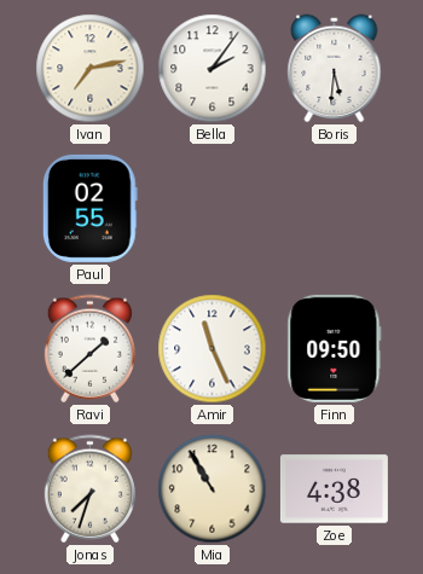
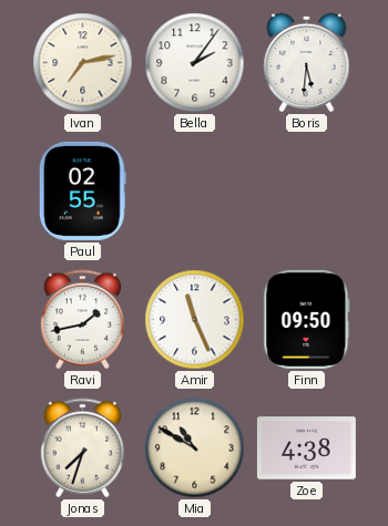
Ravi: 1:38 -> 1:43
Mia: 10:55 -> 10:50
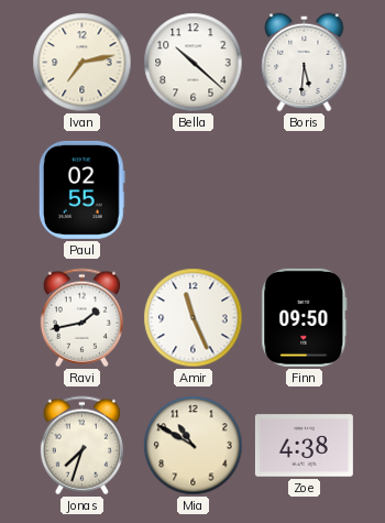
Bella: 2:06 -> 10:22
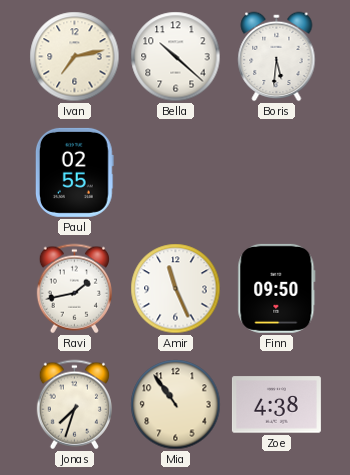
Mia: 10:50 -> 10:54
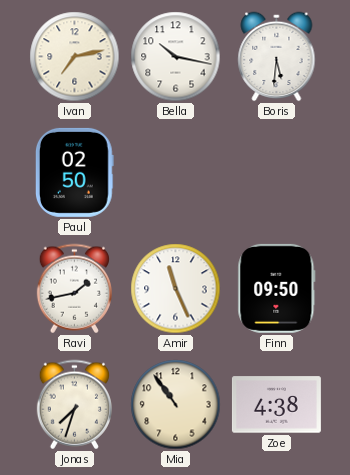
Bella: 10:22 -> 10:17
Paul: 02:55 -> 02:50
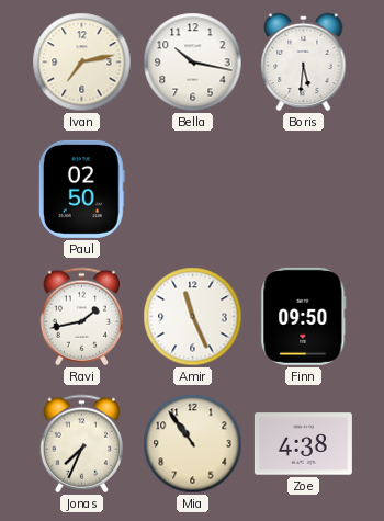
Jonas: 7:33 -> 7:34
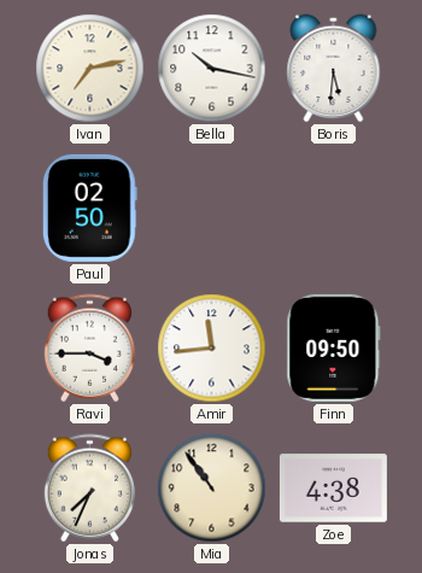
Ravi: 1:43 -> 3:45
Amir: 11:26 -> 11:44
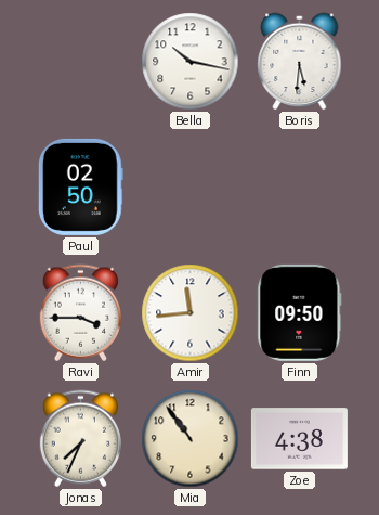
Ivan: 7:13 -> none
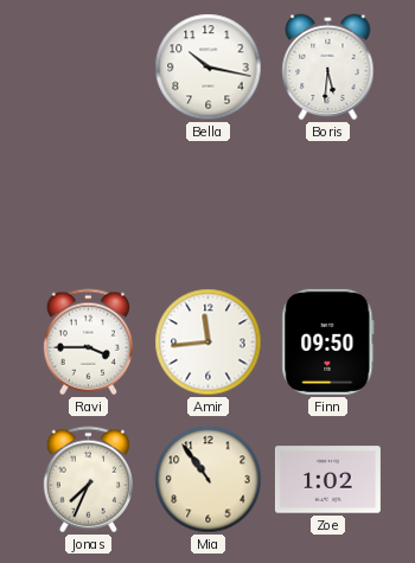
Paul: 02:50 -> none
Zoe: 4:38 -> 1:02
